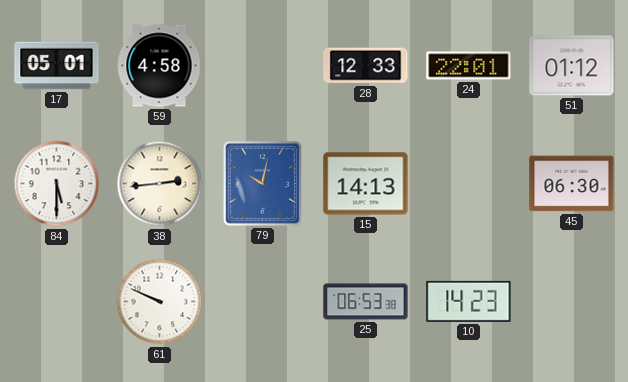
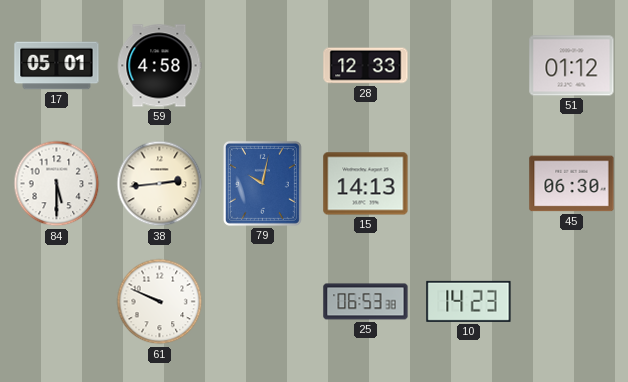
24: 22:01 -> none
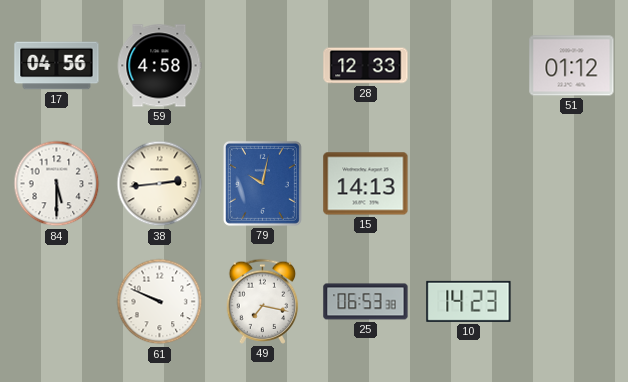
17: 05:01 -> 04:56
45: 06:30 -> none
49: none -> 7:17
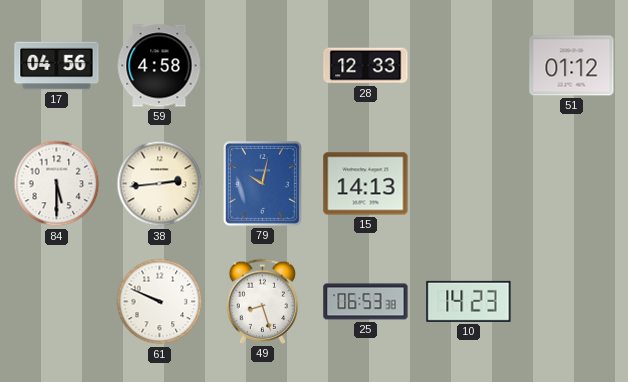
49: 7:17 -> 8:27
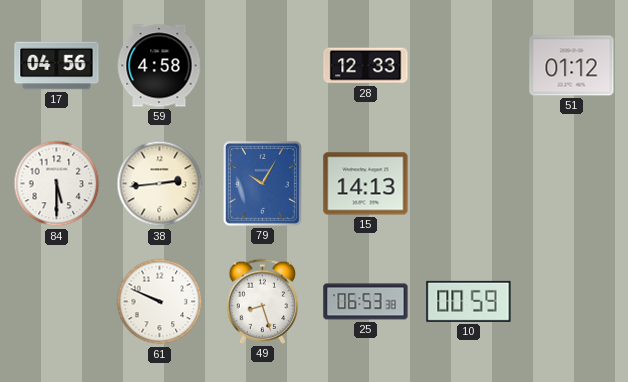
79: 10:02 -> 10:05
10: 14:23 -> 00:59
